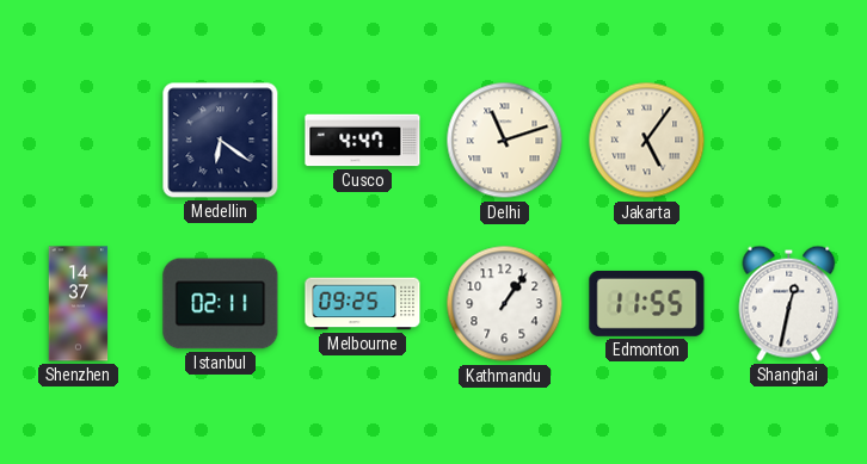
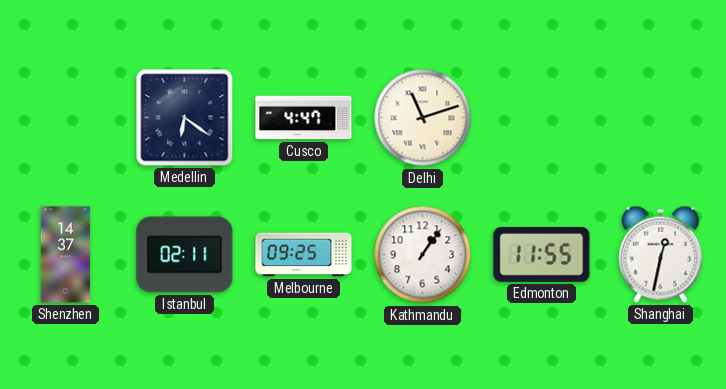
Jakarta: 5:06 -> none
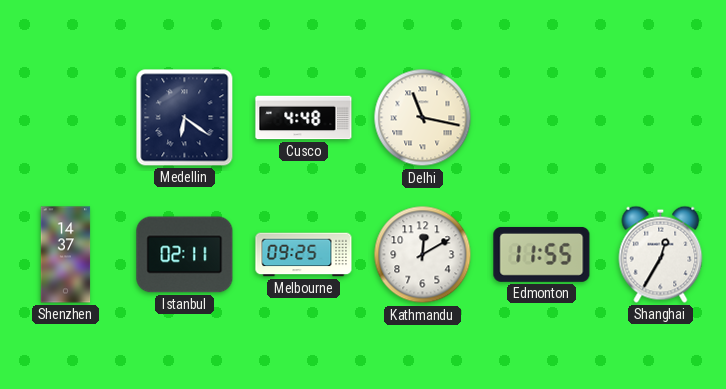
Cusco: 4:47 -> 4:48
Delhi: 11:12 -> 11:17
Kathmandu: 1:06 -> 12:10
Shanghai: 12:32 -> 12:35
